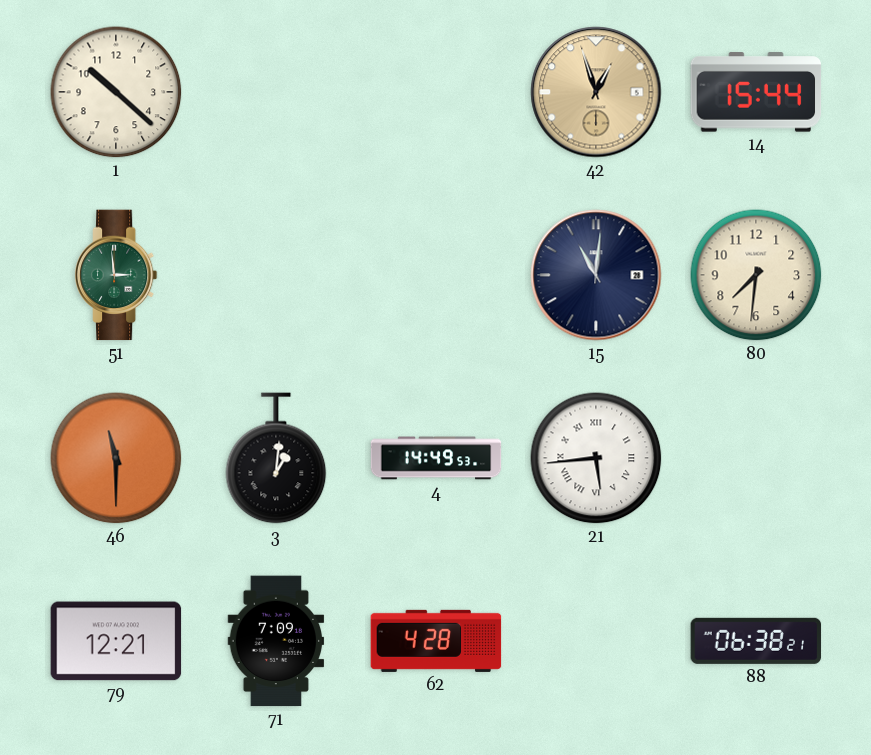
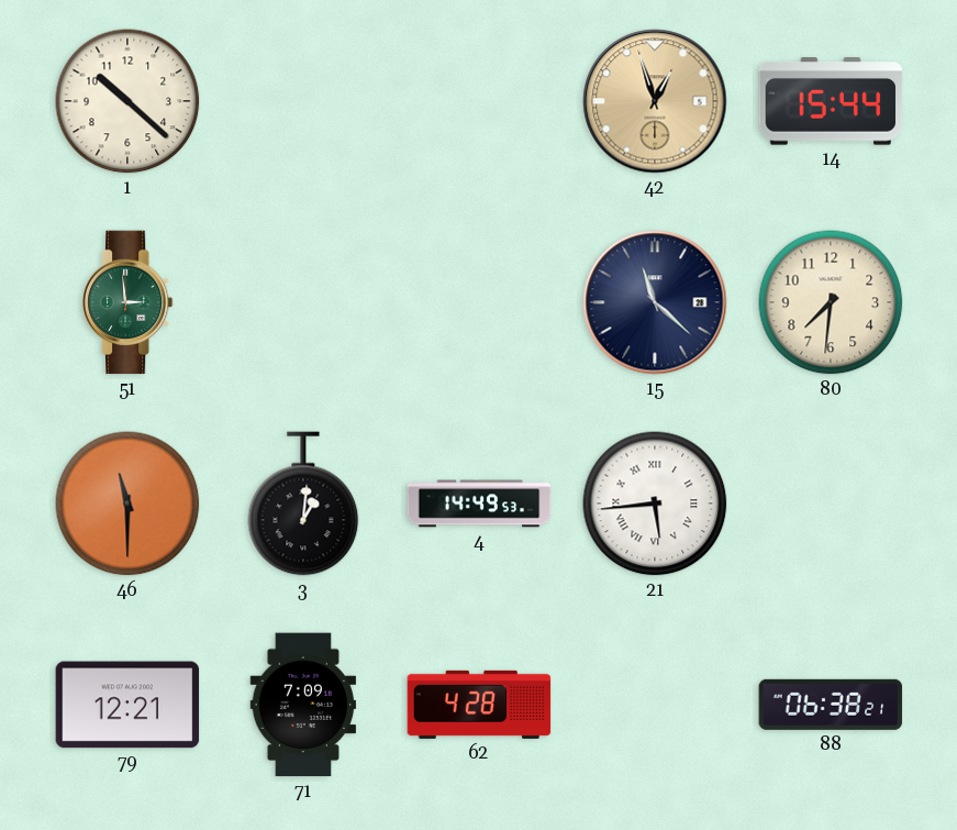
15: 11:01 -> 11:22
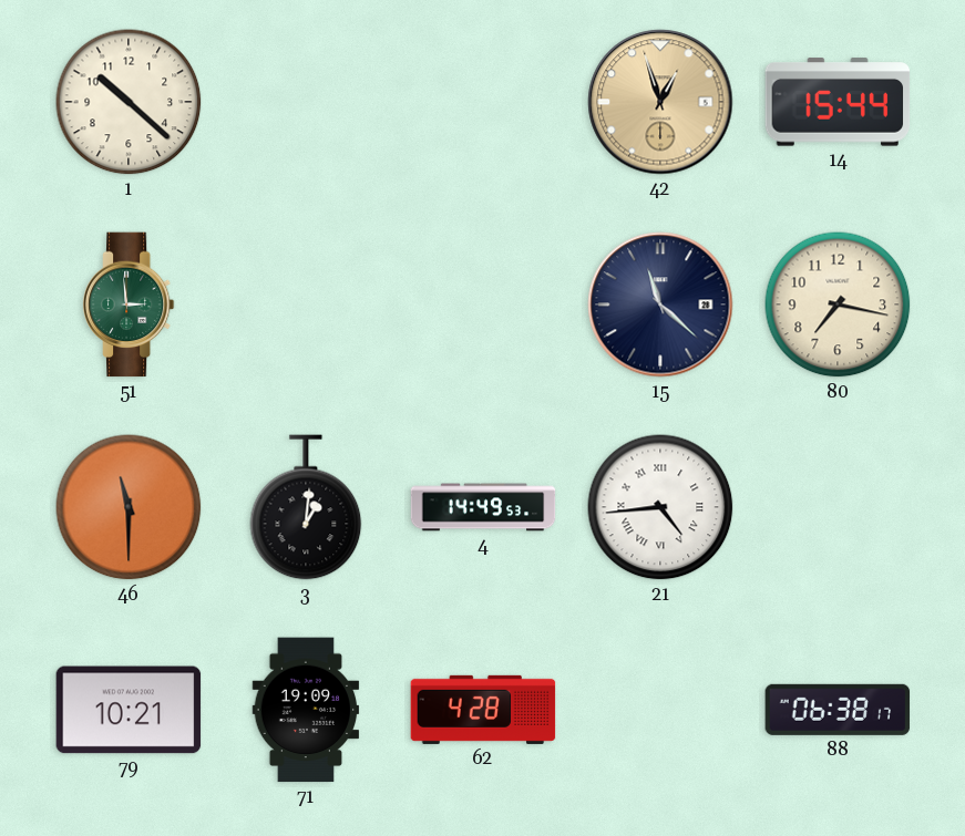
80: 7:31 -> 7:17
21: 5:44 -> 4:44
79: 12:21 -> 10:21
71: 7:09 -> 19:09
88: 06:38:21 -> 06:38:17
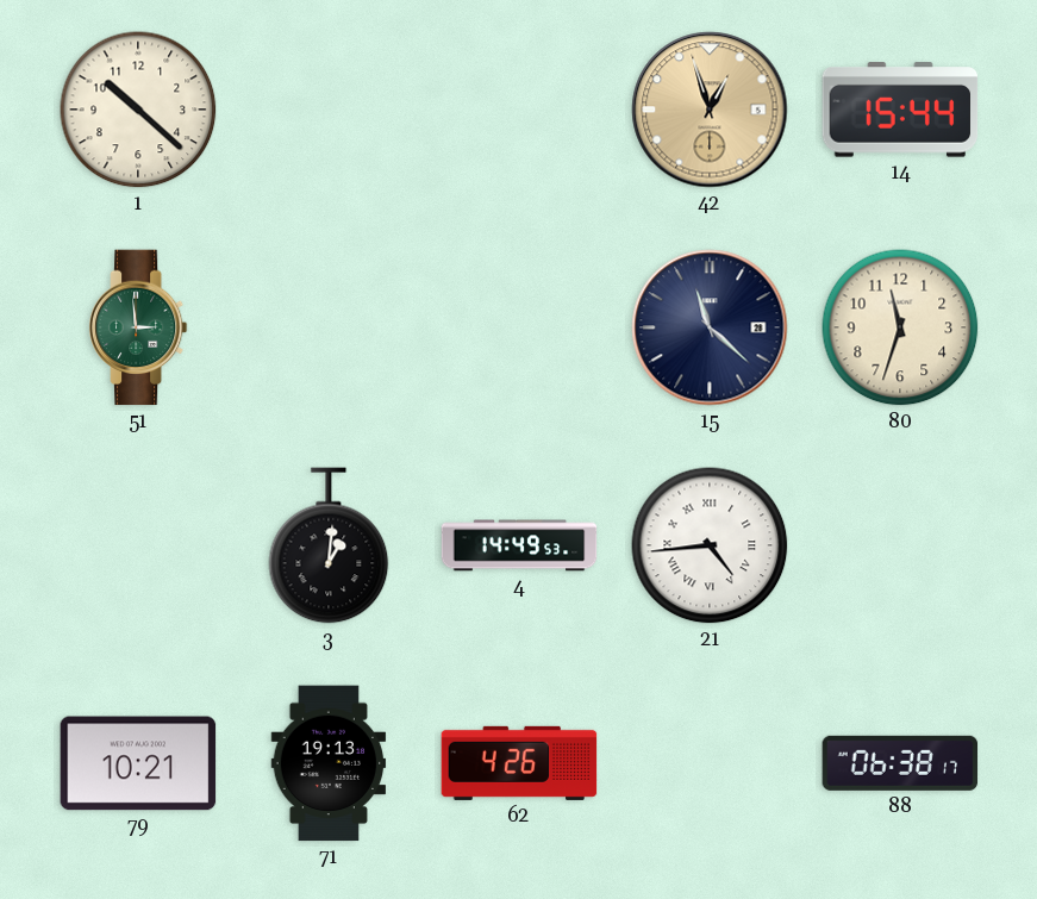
80: 7:17 -> 11:33
46: 11:30 -> none
71: 19:09 -> 19:13
62: 4:28 -> 4:26
